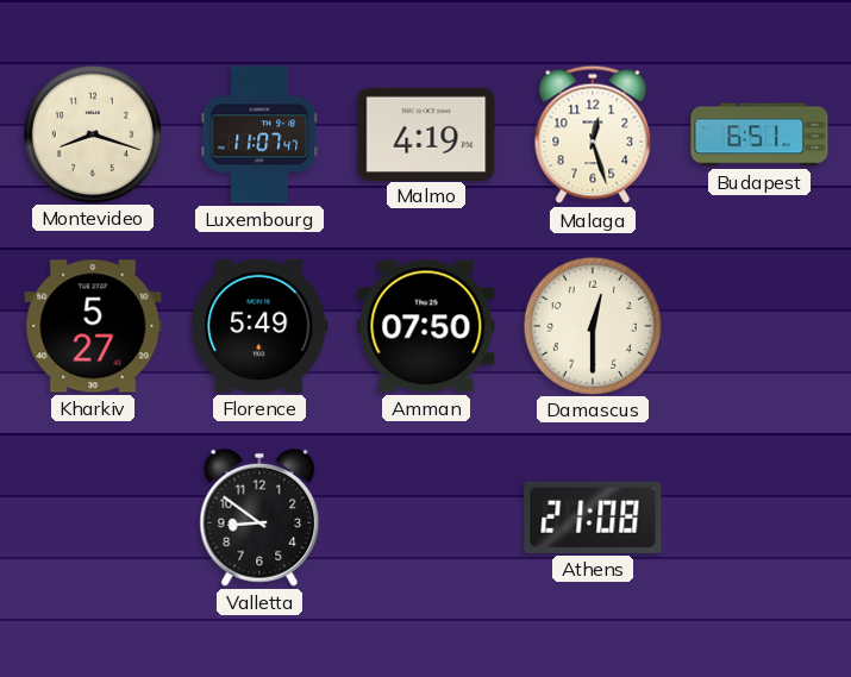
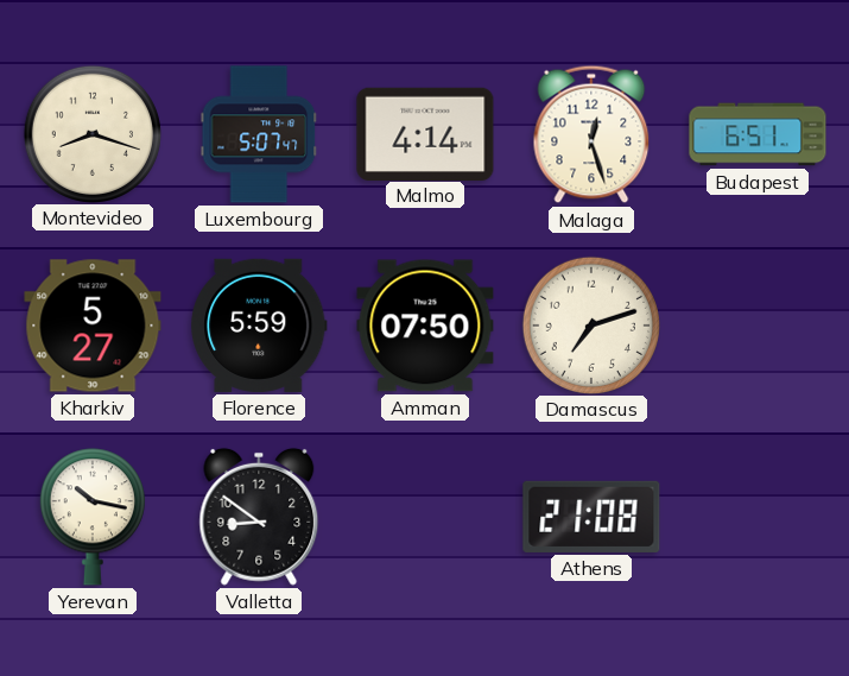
Luxembourg: 11:07 -> 5:07
Malmo: 4:19 -> 4:14
Florence: 5:49 -> 5:59
Damascus: 12:30 -> 7:12
Yerevan: none -> 10:17
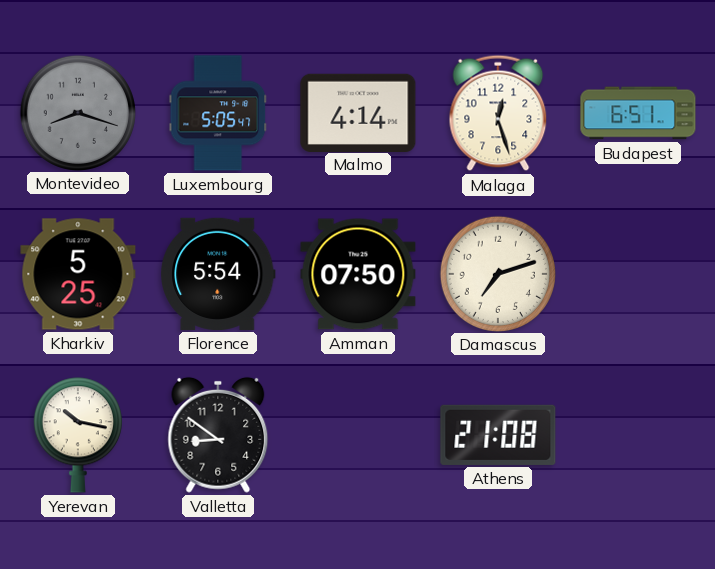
Montevideo dial: cream -> grey
Luxembourg: 5:07 -> 5:05
Kharkiv: 5:27 -> 5:25
Florence: 5:59 -> 5:54
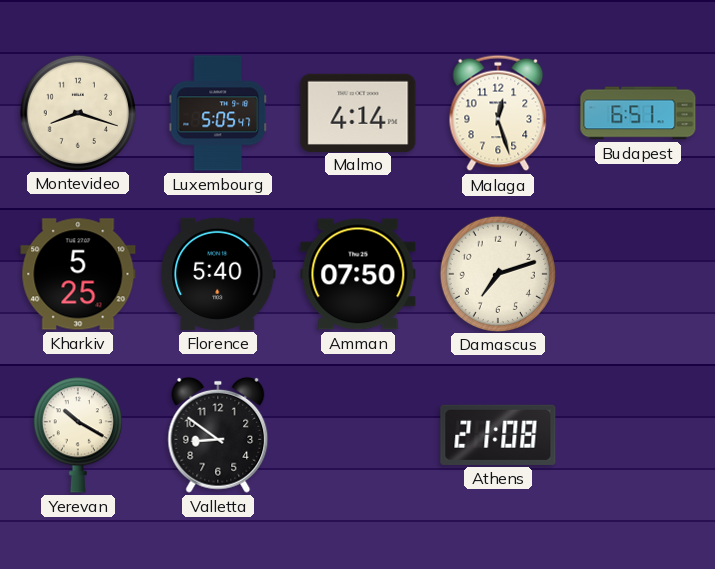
Montevideo dial: grey -> cream
Florence: 5:54 -> 5:40
Yerevan: 10:17 -> 10:20
